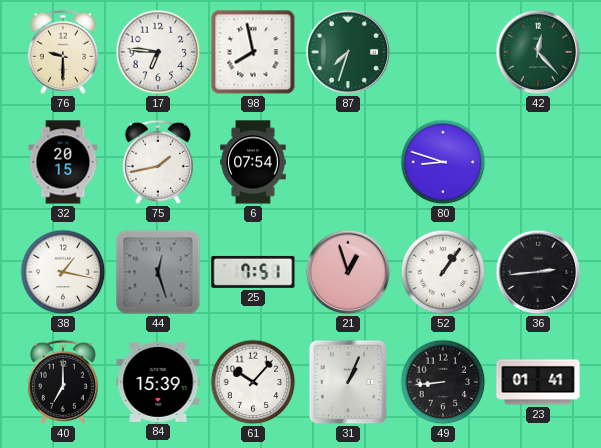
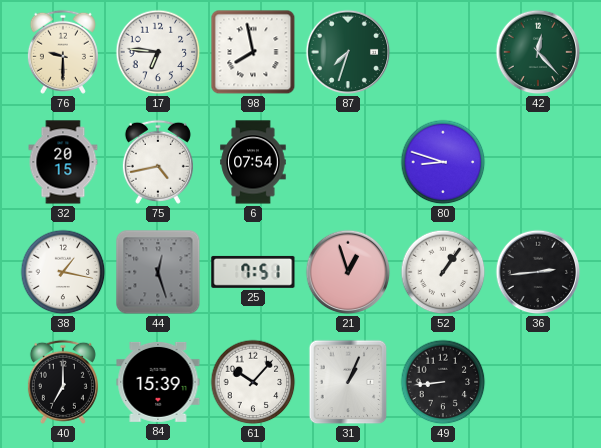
75: 1:43 -> 4:43
23: 01:41 -> none
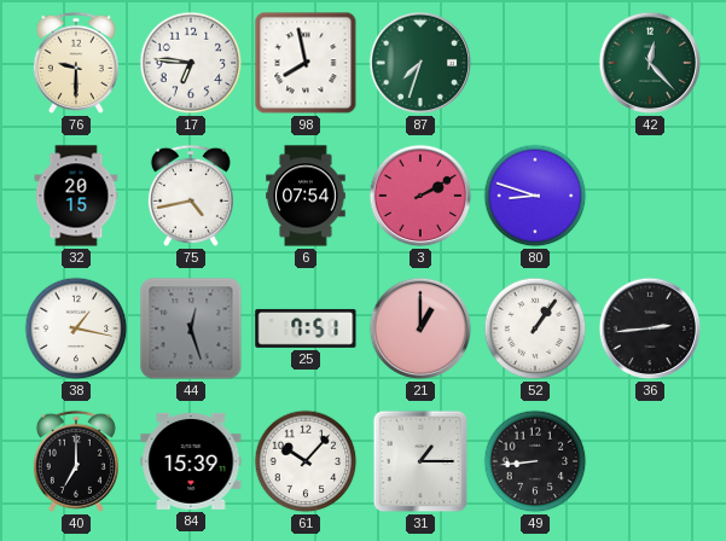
3: none -> 2:10
21: 12:57 -> 1:00
31: 1:04 -> 1:15
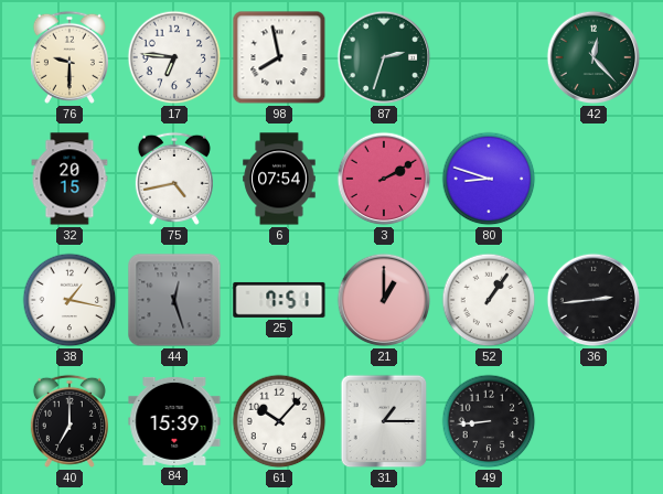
87: 7:33 -> 2:33
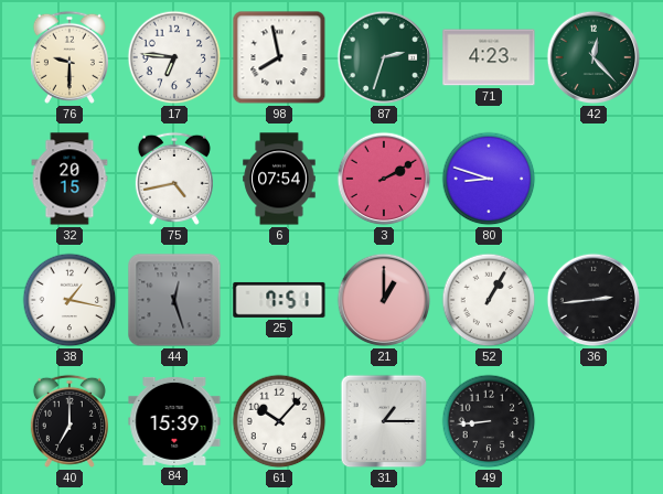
71: none -> 4:23
52: 1:06 -> 1:05
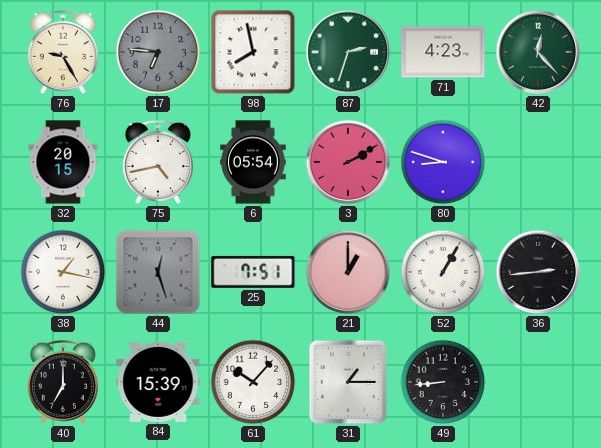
76: 9:30 -> 9:25
17 dial: white -> grey
6: 07:54 -> 05:54
